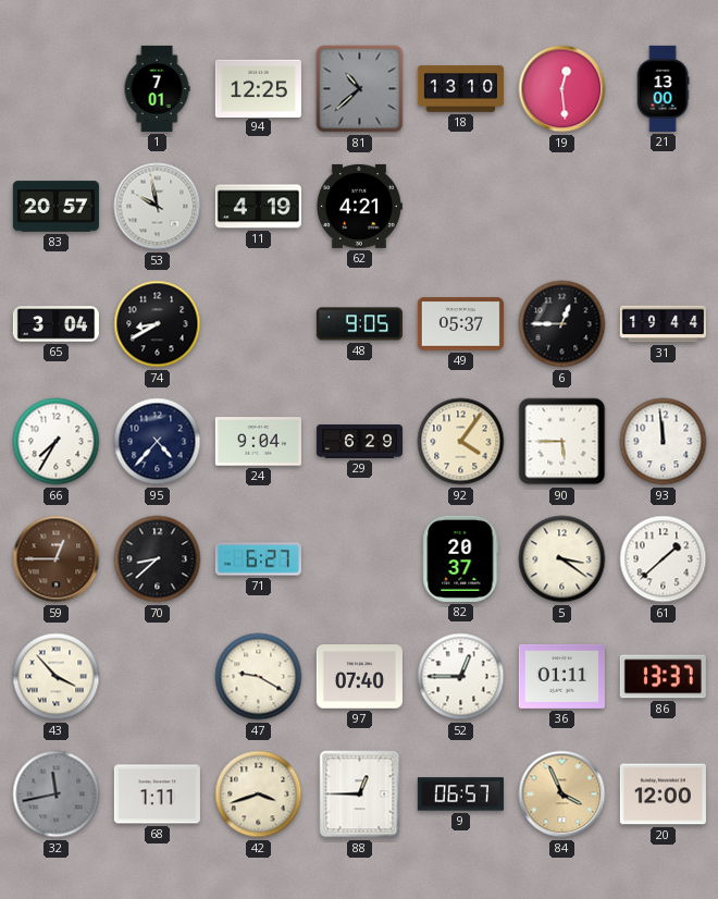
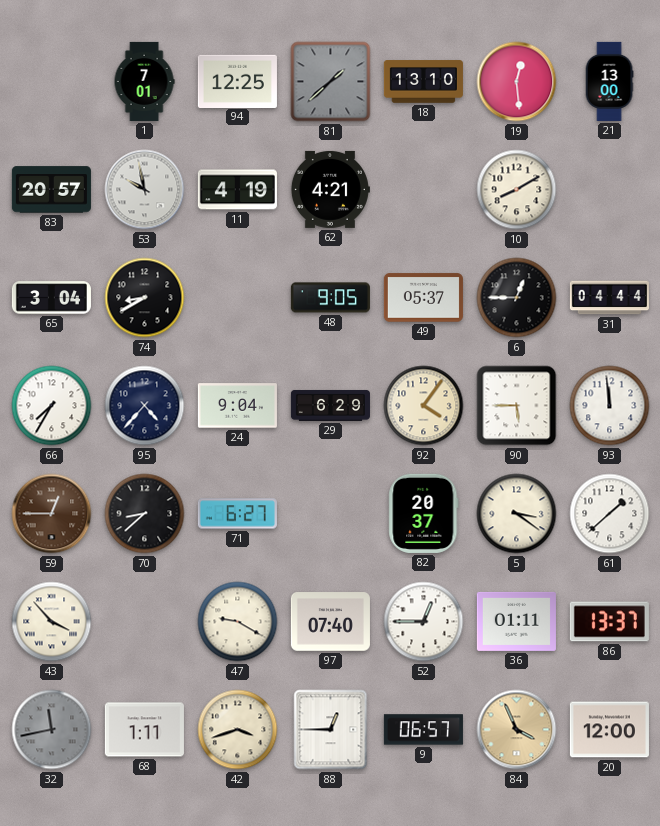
81: 10:38 -> 1:38
10: none -> 8:10
31: 19:44 -> 04:44
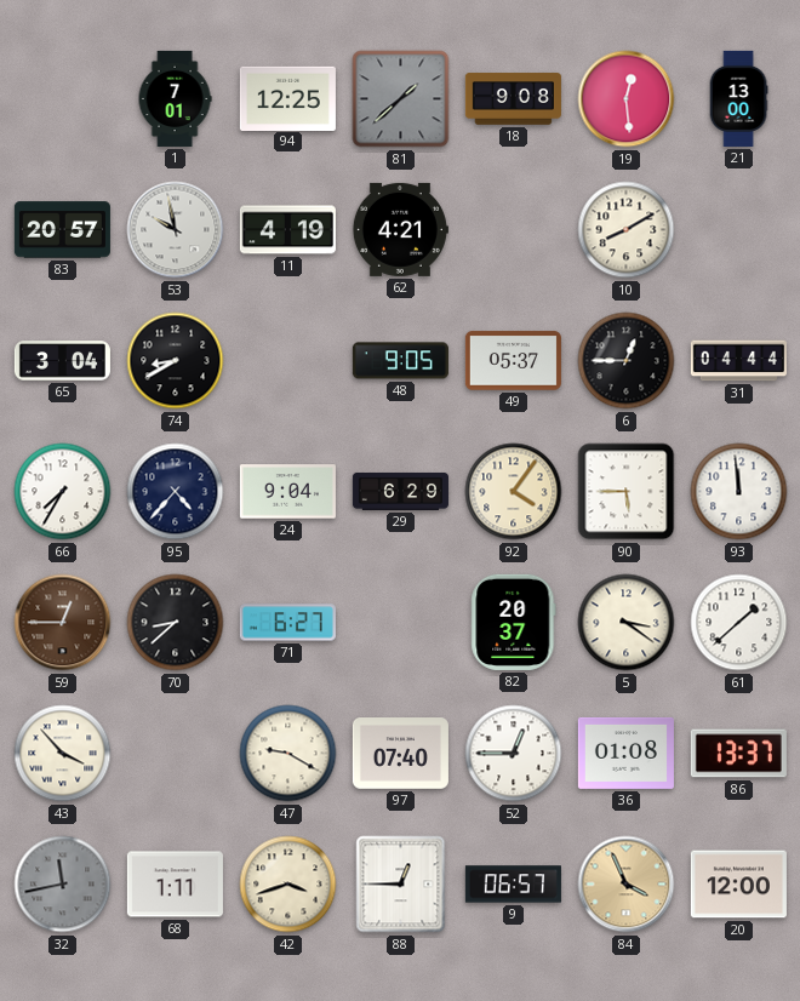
18: 13:10 -> 9:08
36: 01:11 -> 01:08
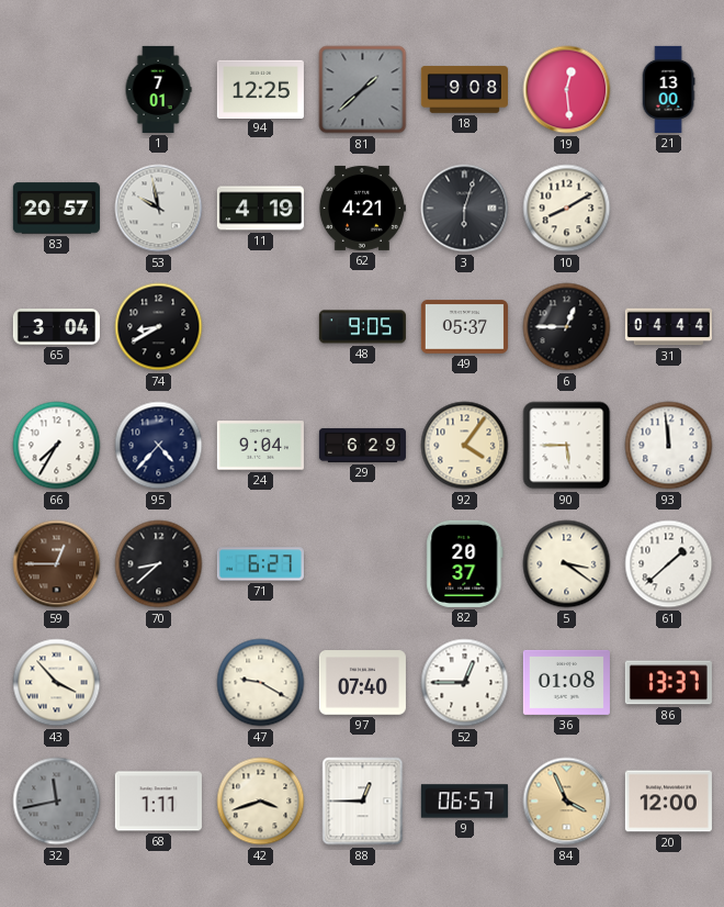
3: none -> 6:03
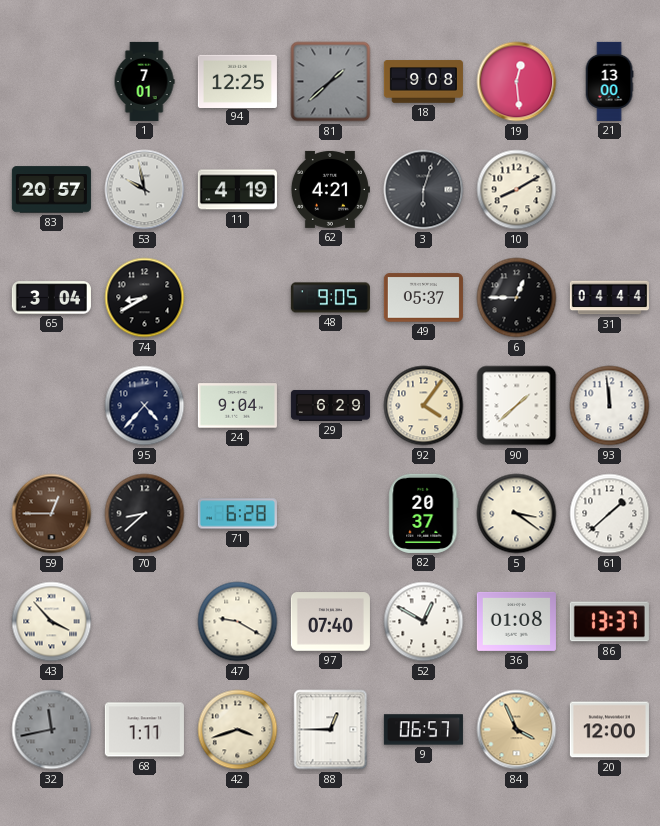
66: 7:35 -> none
90: 5:45 -> 1:38
71: 6:27 -> 6:28
52: 12:45 -> 12:50
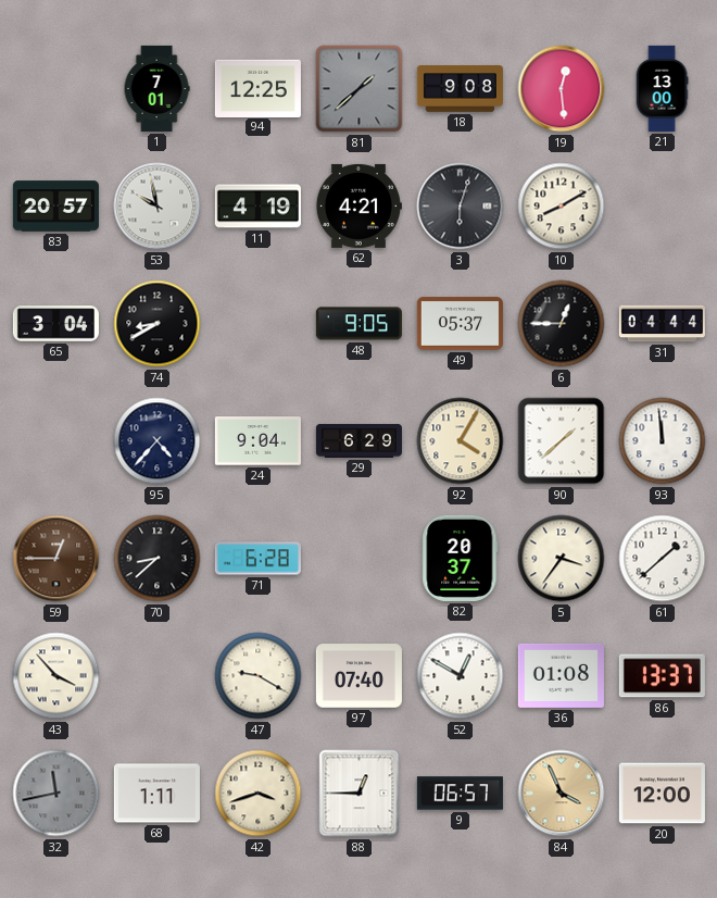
92: 4:06 -> 4:05
5: 3:21 -> 3:36
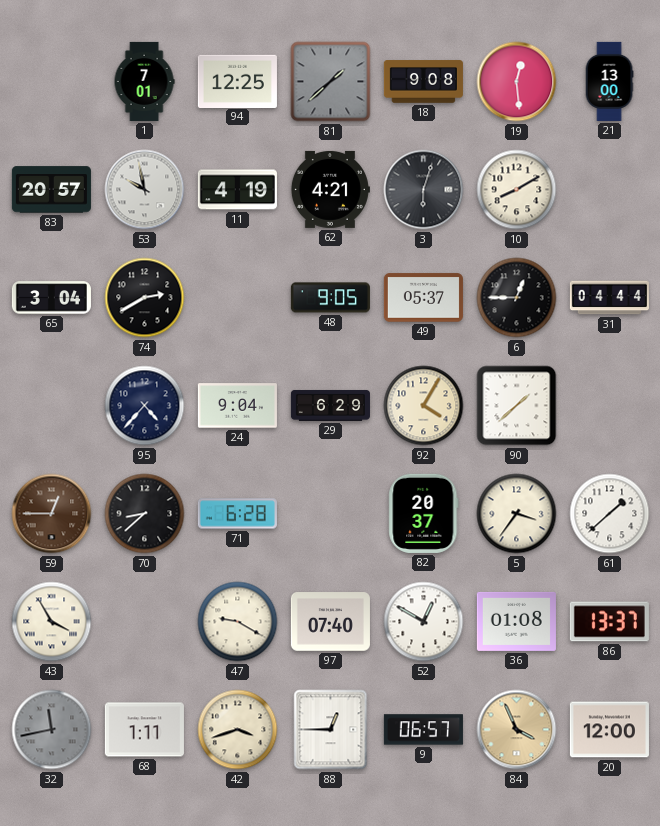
74: 8:40 -> 2:40
93: 11:59 -> none
43: 3:53 -> 3:55
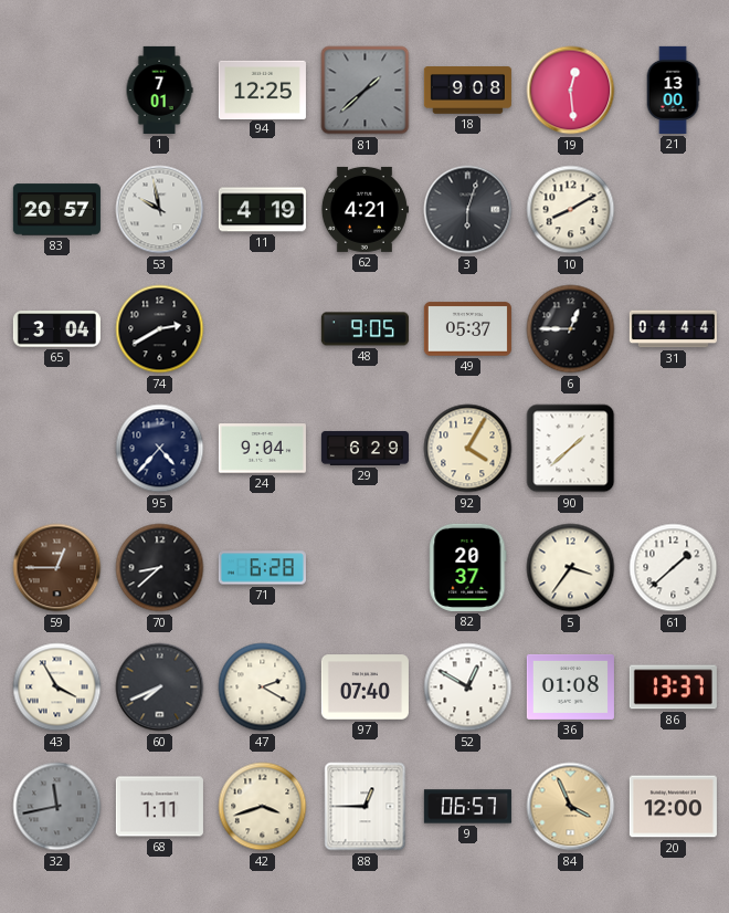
60: none -> 7:41
47: 9:20 -> 2:20
